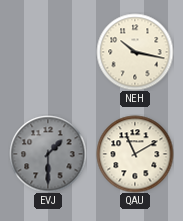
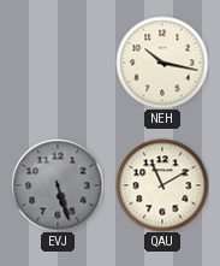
EVJ: 1:30 -> 5:27
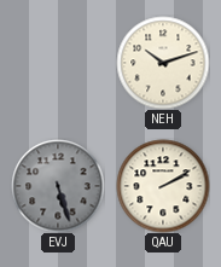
NEH: 10:17 -> 10:12
QAU: 11:10 -> 2:10
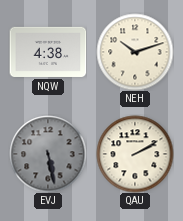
NQW: none -> 4:38
EVJ: 5:27 -> 5:28
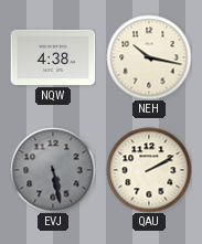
NEH: 10:12 -> 10:17
